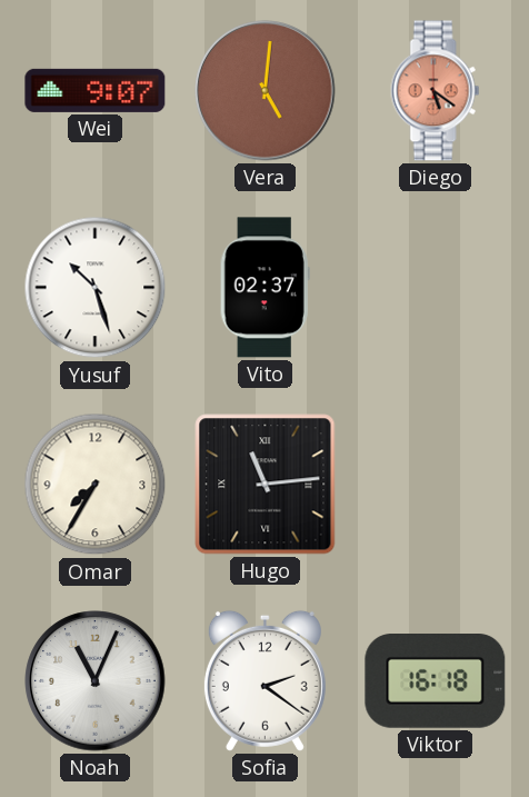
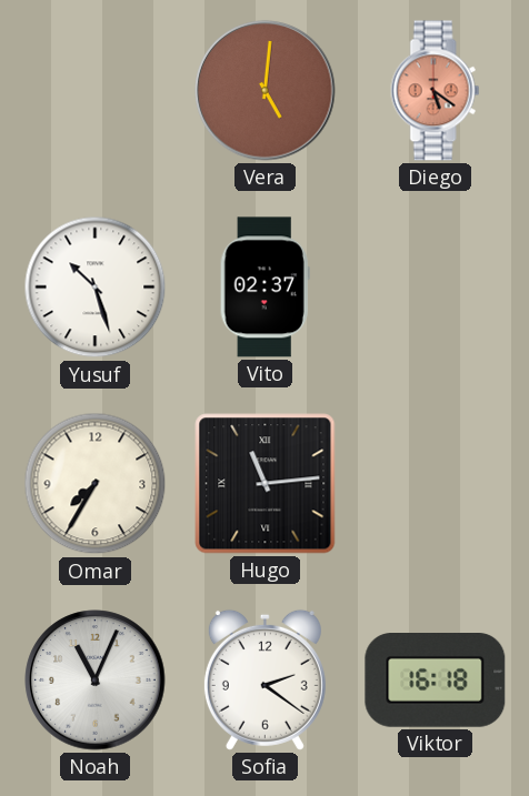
Wei: 9:07 -> none
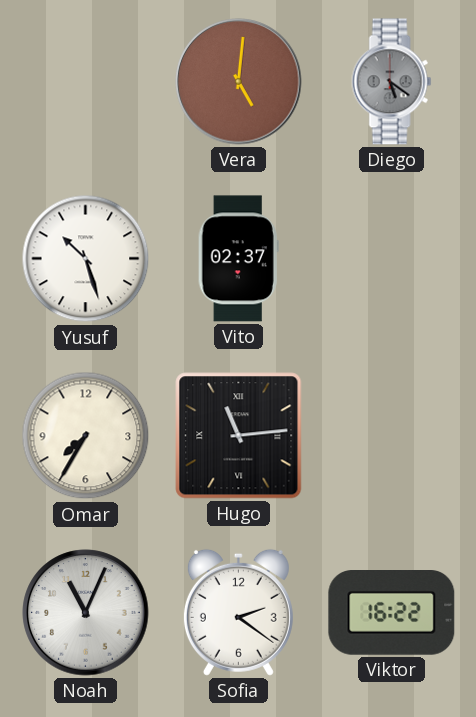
Diego dial: salmon -> grey
Viktor: 16:18 -> 16:22
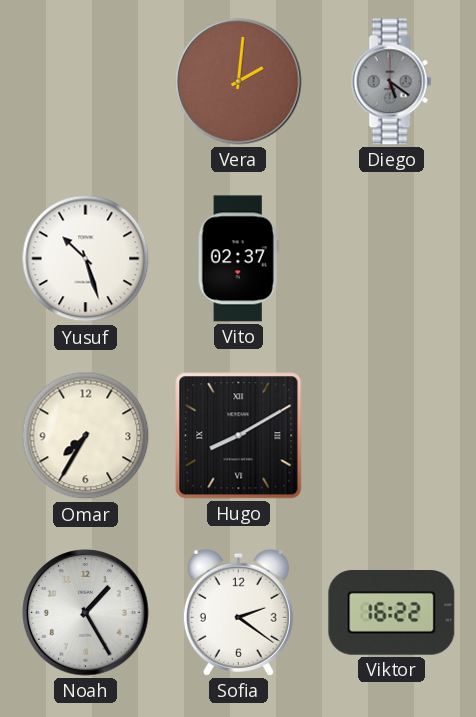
Vera: 5:01 -> 2:01
Hugo: 11:14 -> 8:10
Noah: 11:04 -> 1:25
